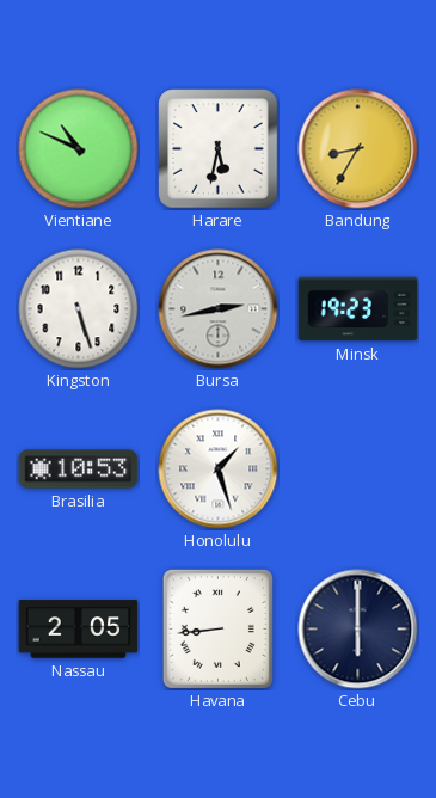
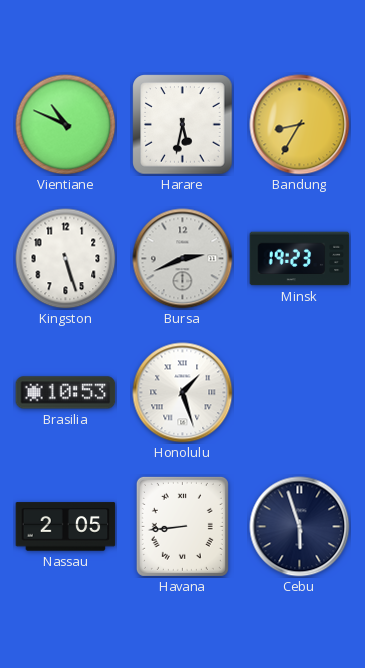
Bursa: 2:43 -> 2:41
Cebu: 6:00 -> 5:57
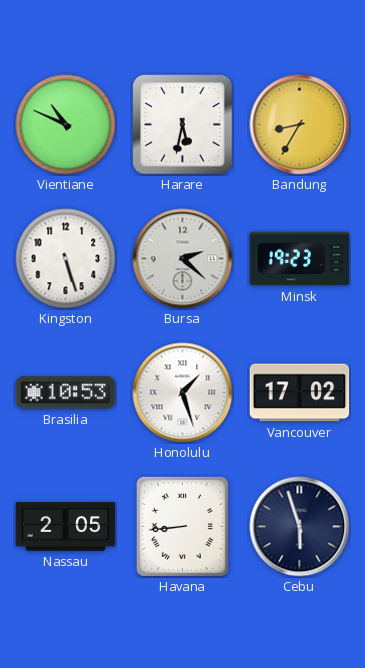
Bursa: 2:41 -> 2:22
Vancouver: none -> 17:02
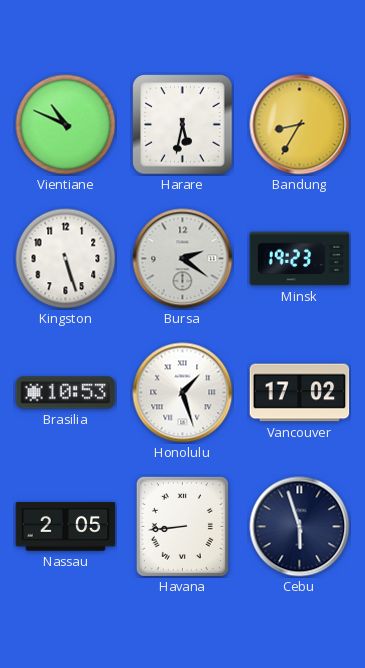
Bursa: 2:22 -> 2:21
